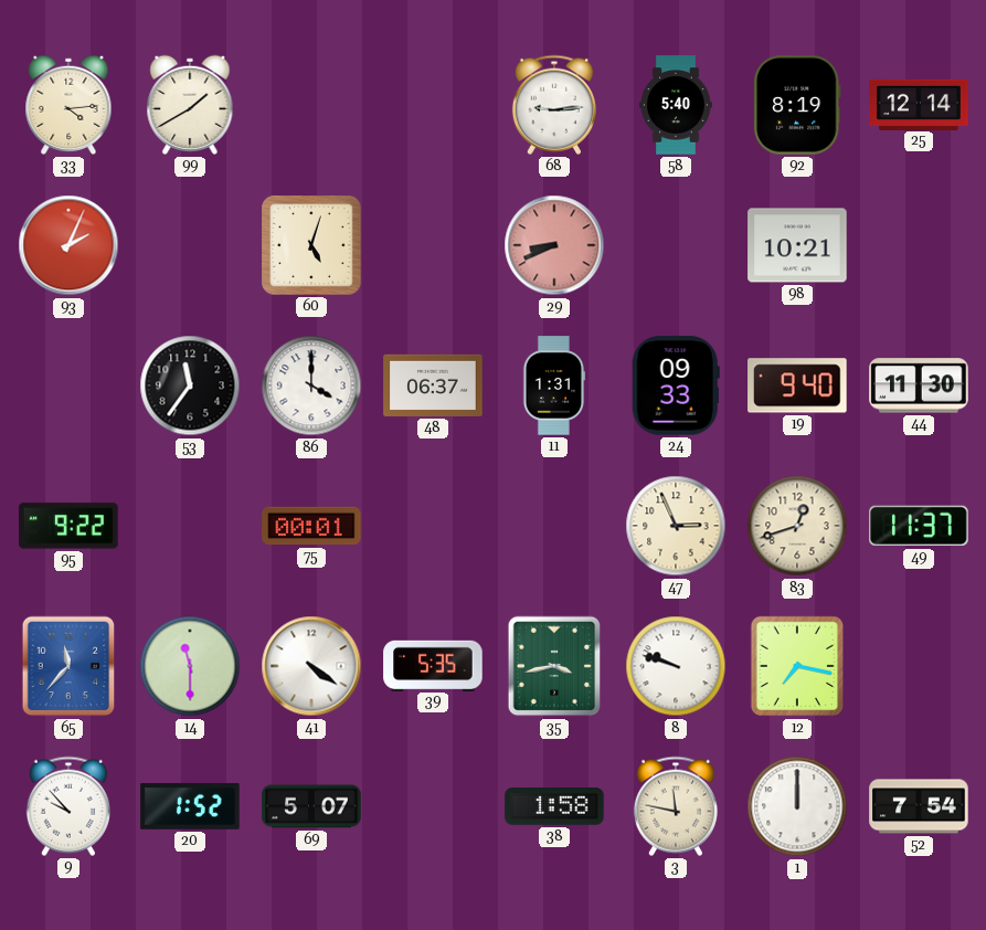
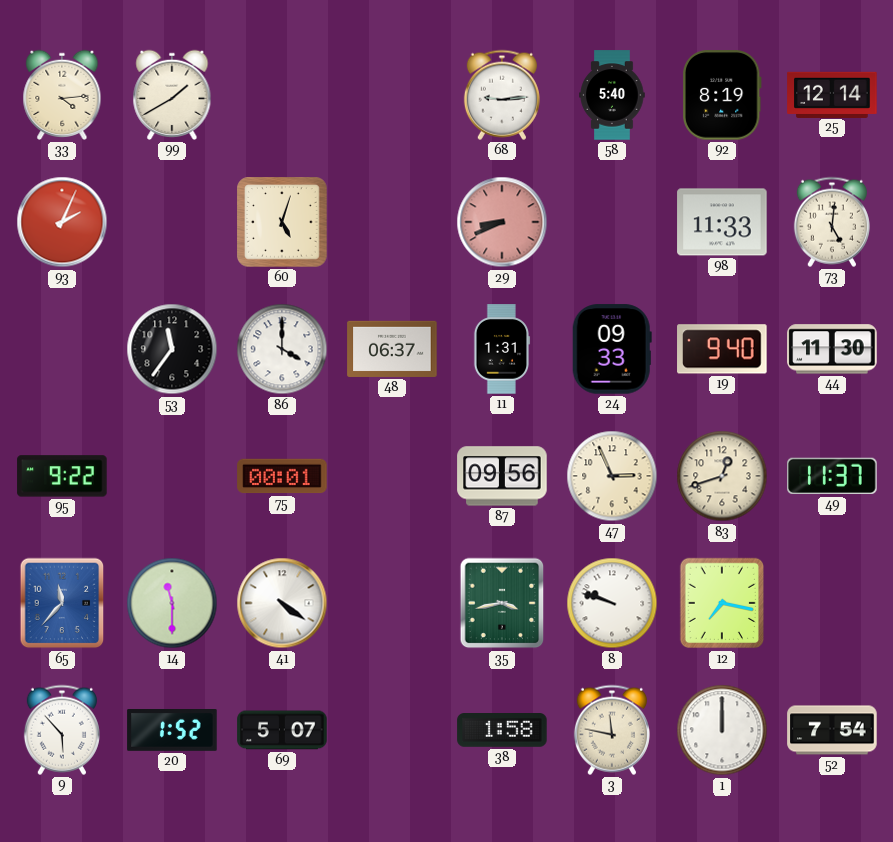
98: 10:21 -> 11:33
73: none -> 5:01
87: none -> 09:56
39: 5:35 -> none
9: 9:53 -> 5:53
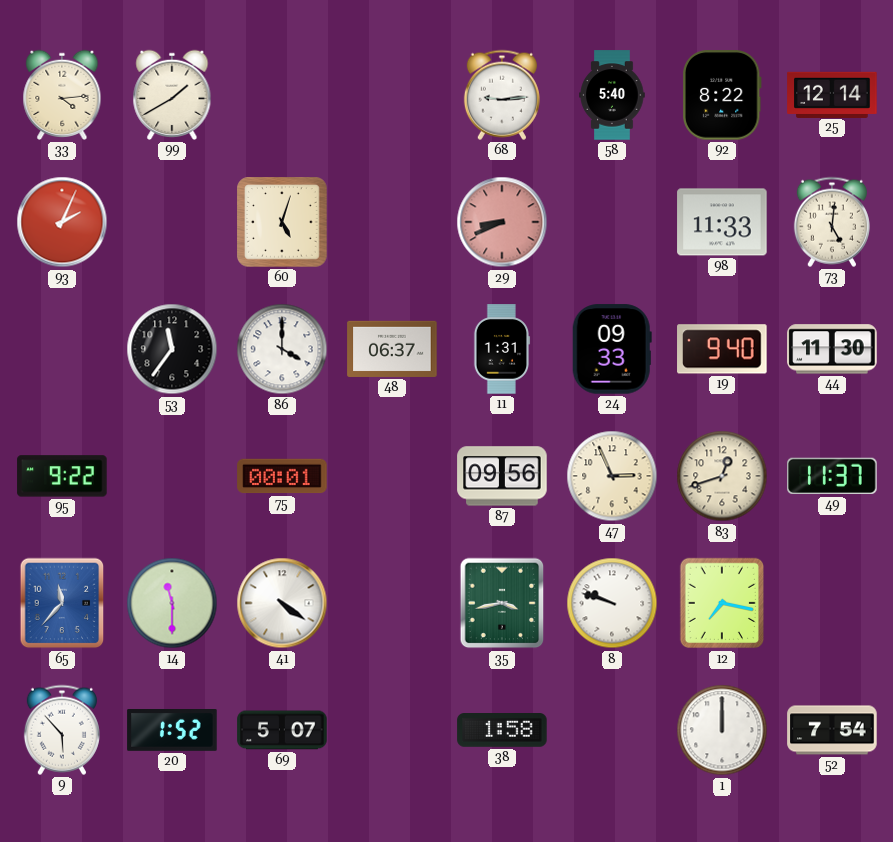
92: 8:19 -> 8:22
3: 11:47 -> none
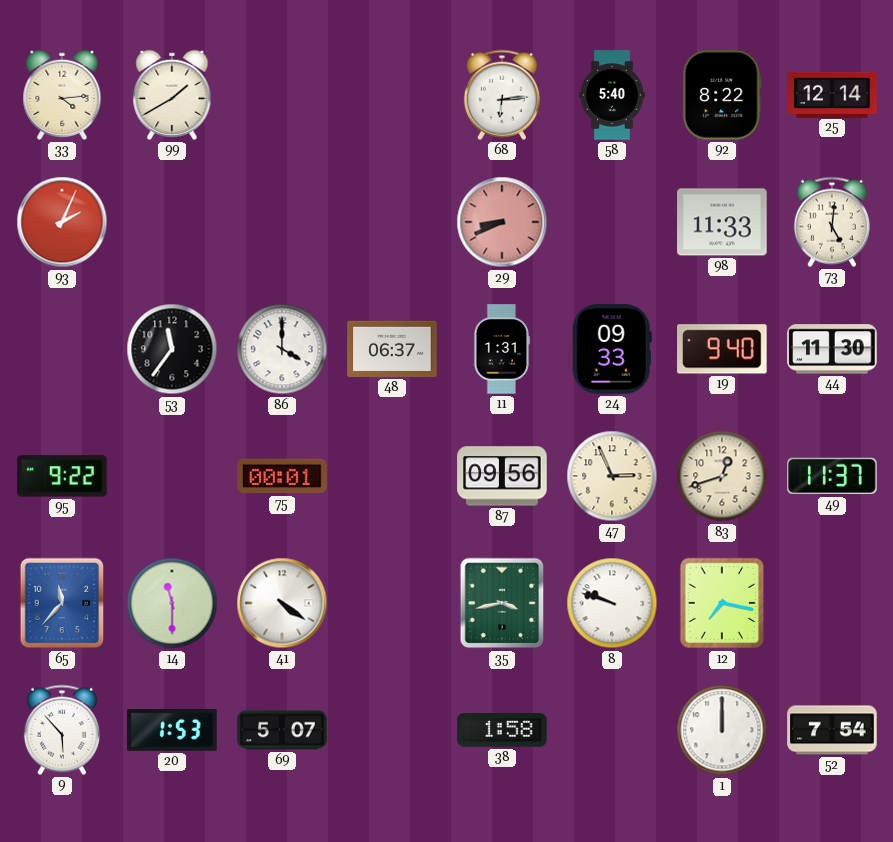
68: 9:14 -> 6:14
60: 5:03 -> none
20: 1:52 -> 1:53
